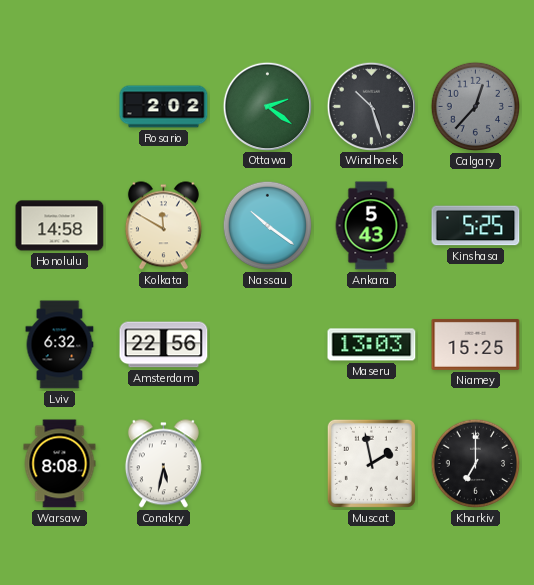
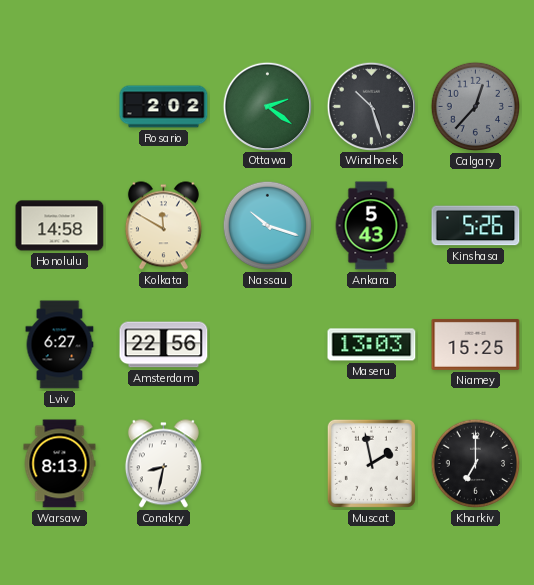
Nassau: 10:21 -> 10:18
Kinshasa: 5:25 -> 5:26
Lviv: 6:32 -> 6:27
Warsaw: 8:08 -> 8:13
Conakry: 5:32 -> 8:32
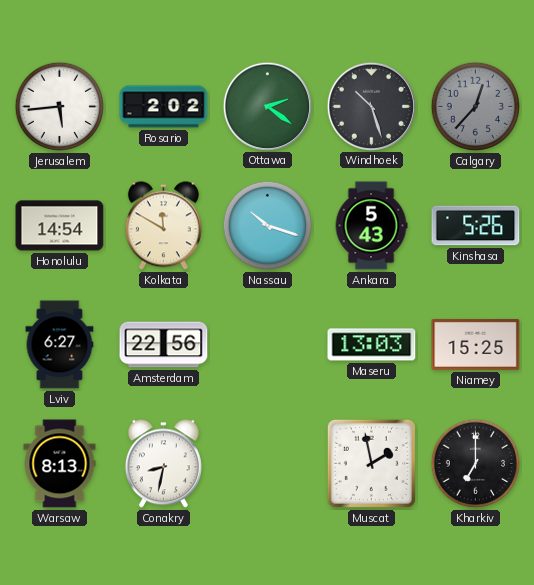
Jerusalem: none -> 5:44
Honolulu: 14:58 -> 14:54
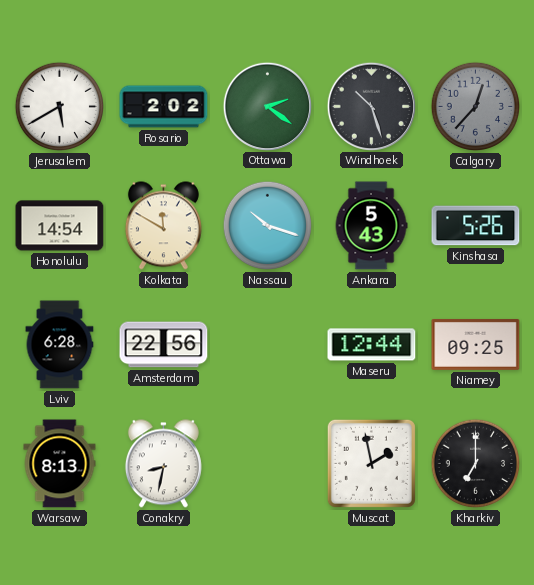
Jerusalem: 5:44 -> 5:40
Lviv: 6:27 -> 6:28
Maseru: 13:03 -> 12:44
Niamey: 15:25 -> 09:25
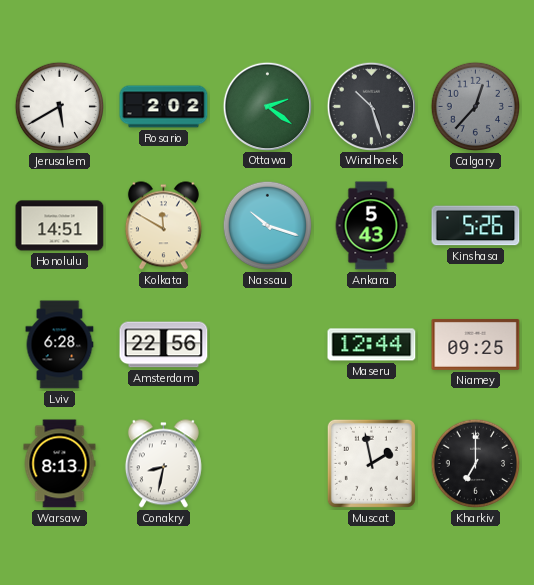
Honolulu: 14:54 -> 14:51
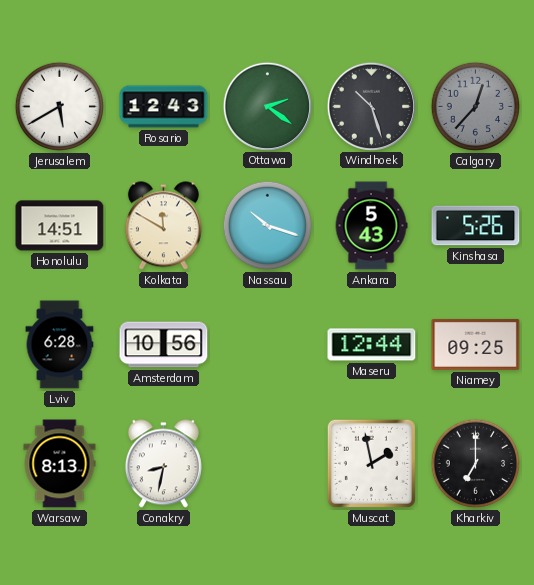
Rosario: 2:02 -> 12:43
Amsterdam: 22:56 -> 10:56
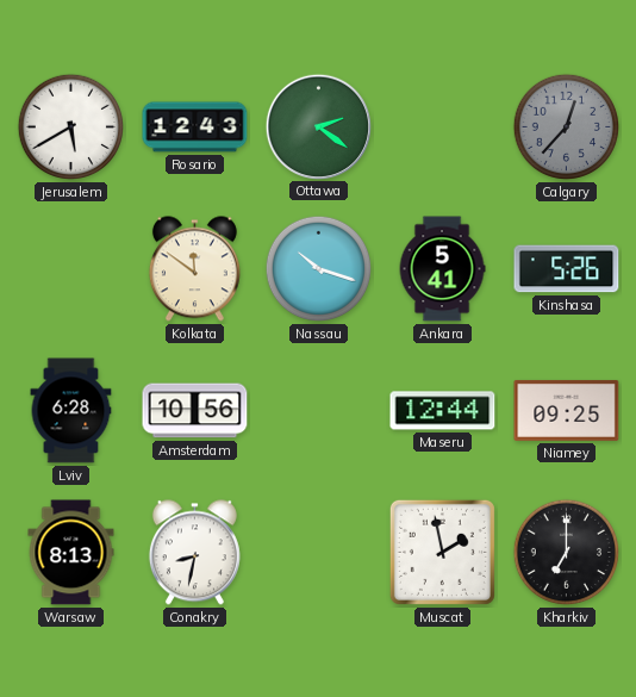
Windhoek: 10:27 -> none
Honolulu: 14:51 -> none
Kolkata: 11:50 -> 11:51
Ankara: 5:43 -> 5:41
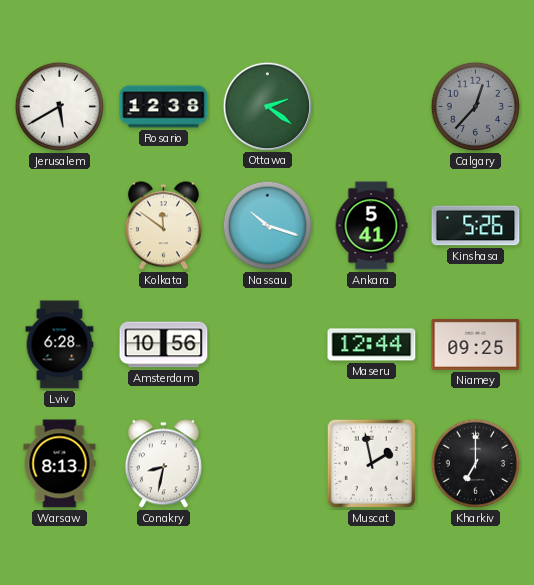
Rosario: 12:43 -> 12:38
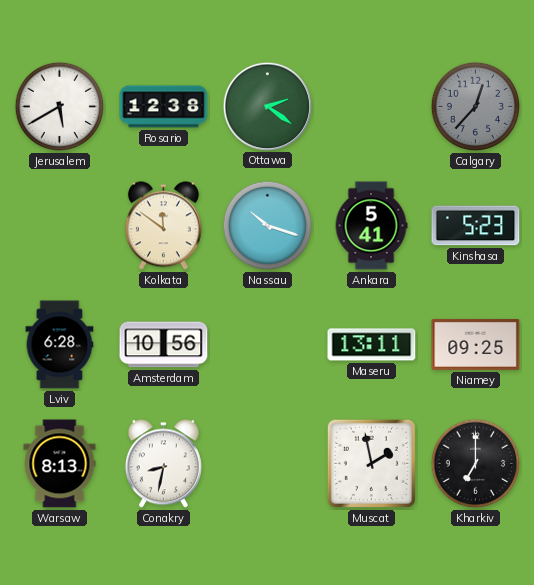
Kinshasa: 5:26 -> 5:23
Maseru: 12:44 -> 13:11
